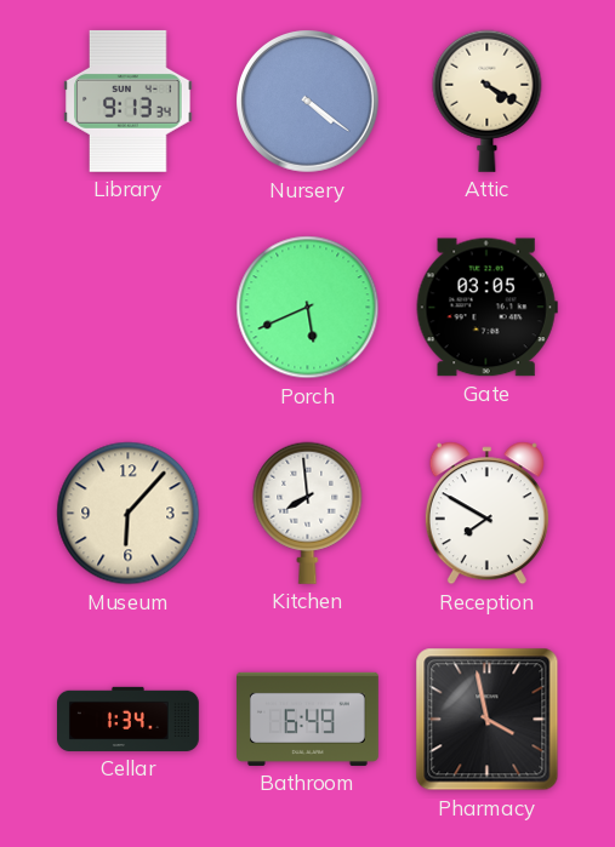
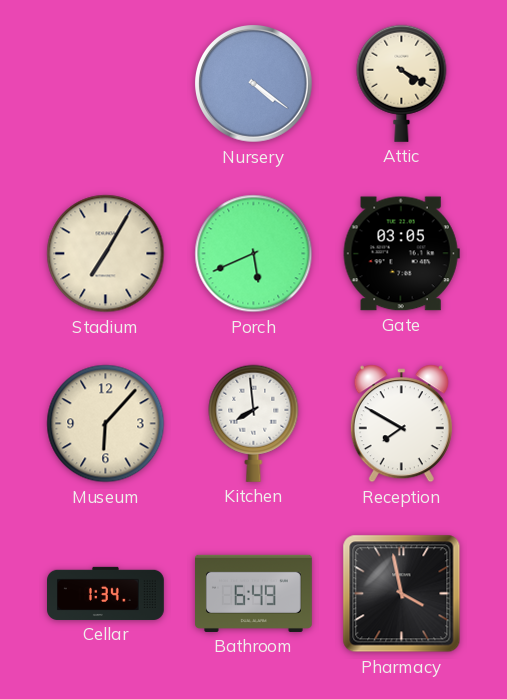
Library: 9:13 -> none
Stadium: none -> 7:05
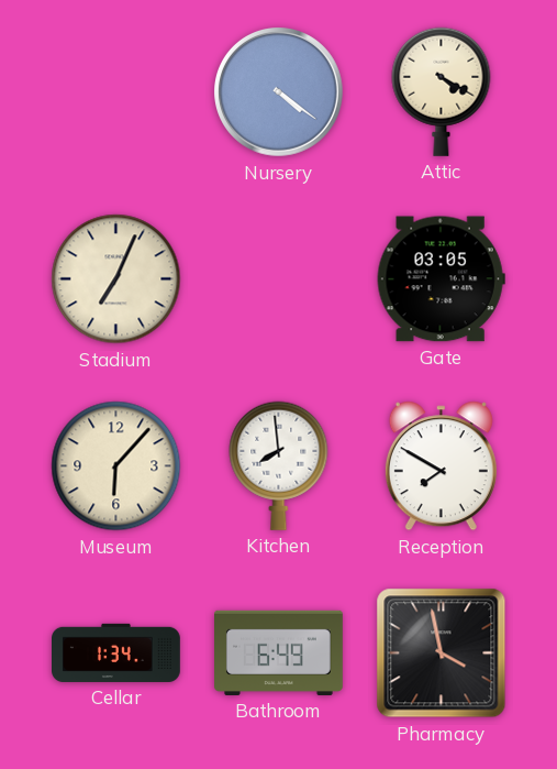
Stadium: 7:05 -> 7:04
Porch: 5:41 -> none
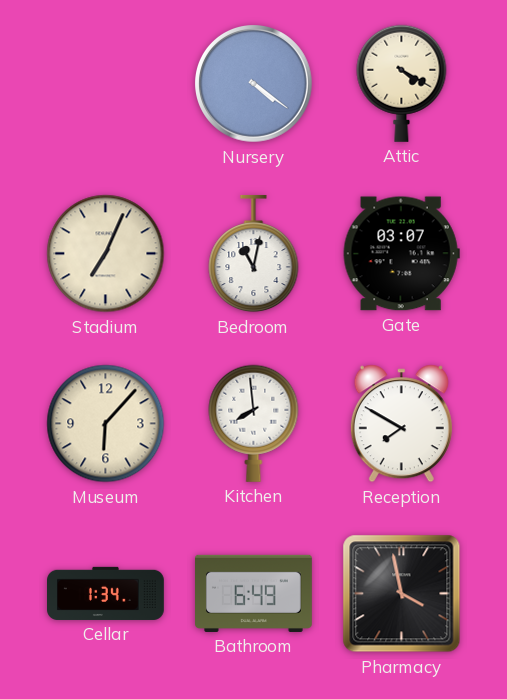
Bedroom: none -> 11:02
Gate: 03:05 -> 03:07
